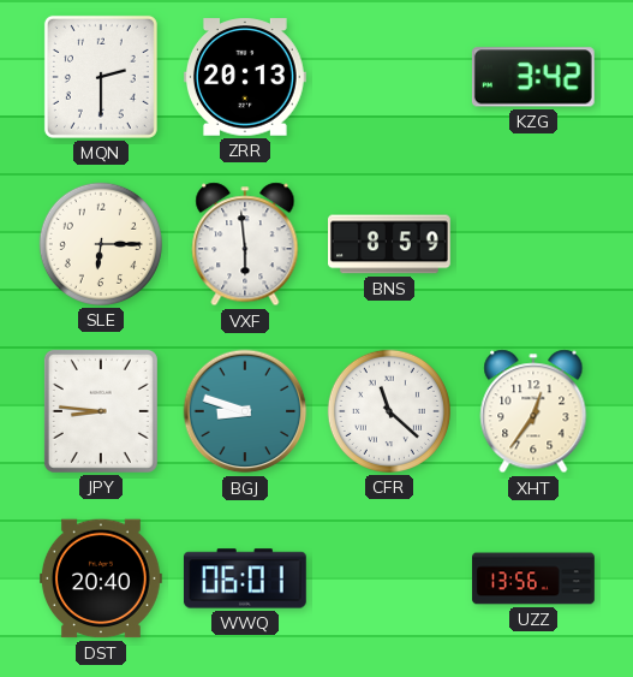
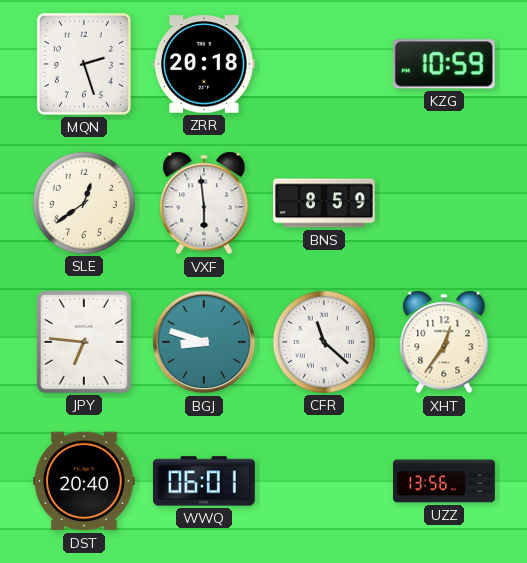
MQN: 2:30 -> 2:27
ZRR: 20:13 -> 20:18
KZG: 3:42 -> 10:59
SLE: 6:15 -> 12:39
JPY: 8:46 -> 6:46
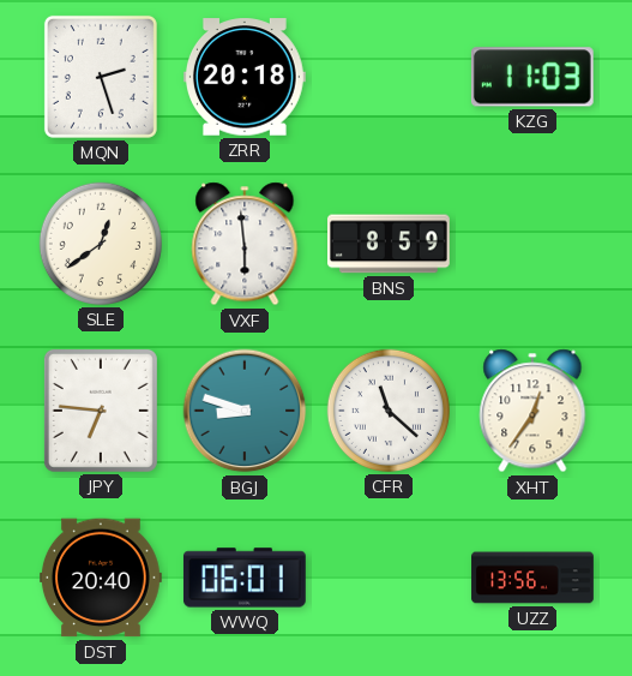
KZG: 10:59 -> 11:03
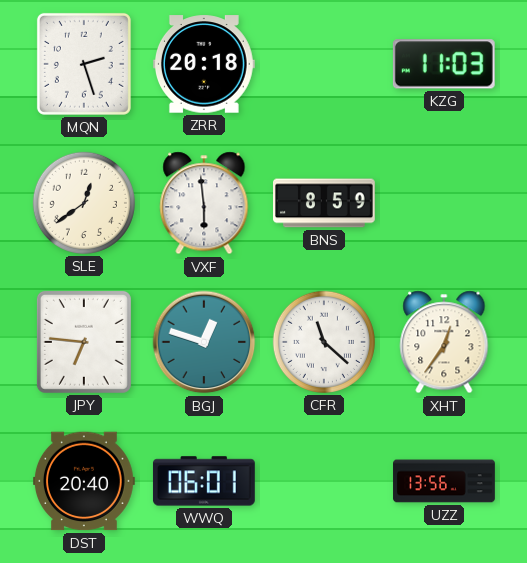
BGJ: 8:48 -> 12:48
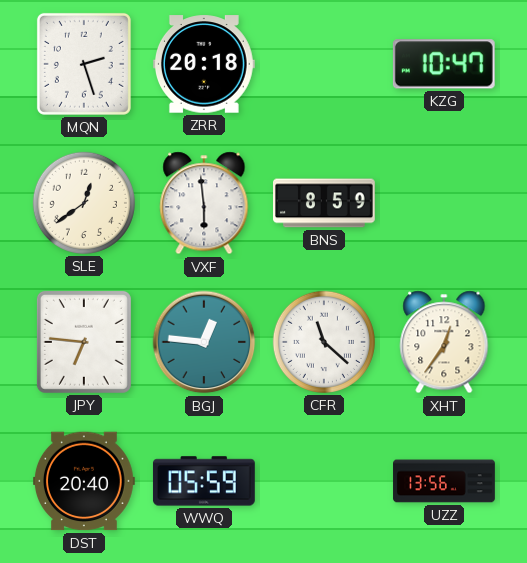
KZG: 11:03 -> 10:47
BGJ: 12:48 -> 12:46
WWQ: 06:01 -> 05:59
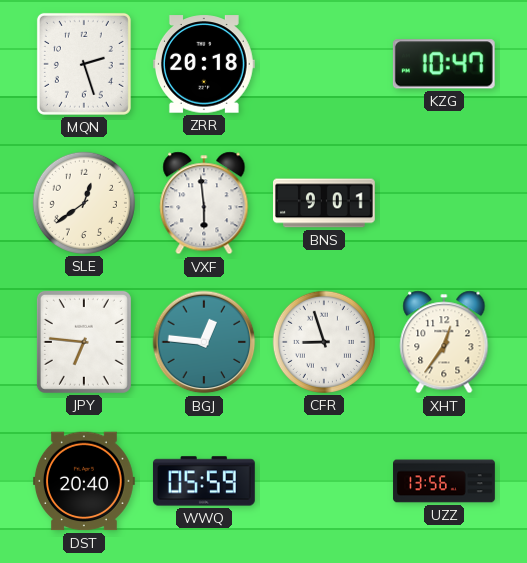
BNS: 8:59 -> 9:01
CFR: 11:22 -> 8:57
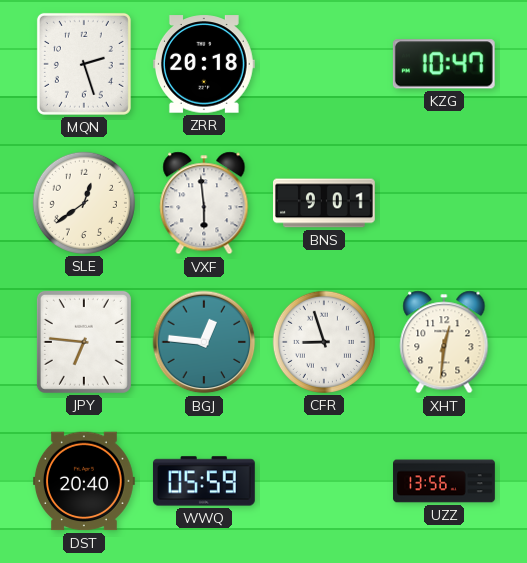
XHT: 12:36 -> 12:31
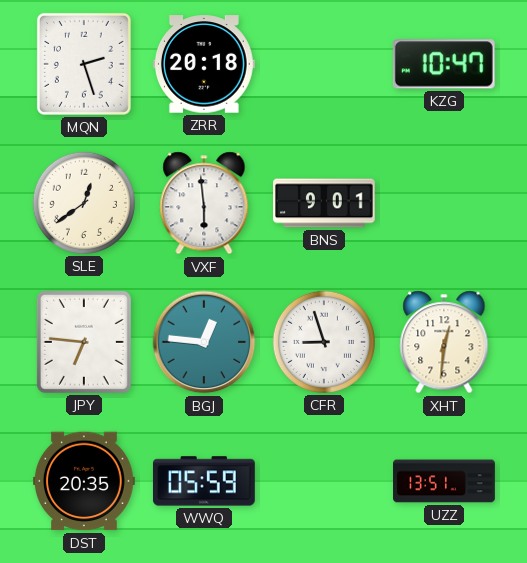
DST: 20:40 -> 20:35
UZZ: 13:56 -> 13:51
